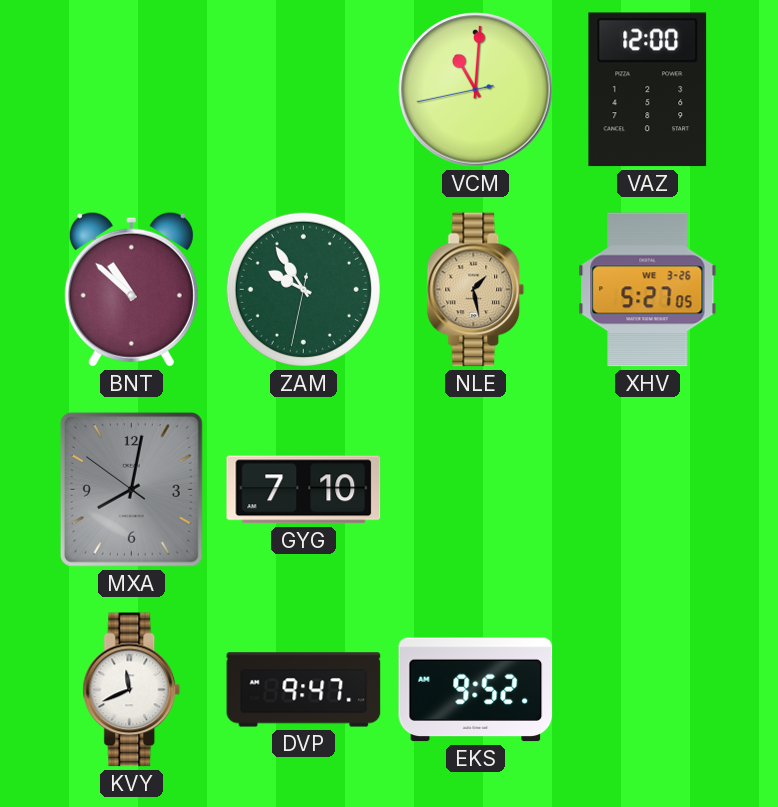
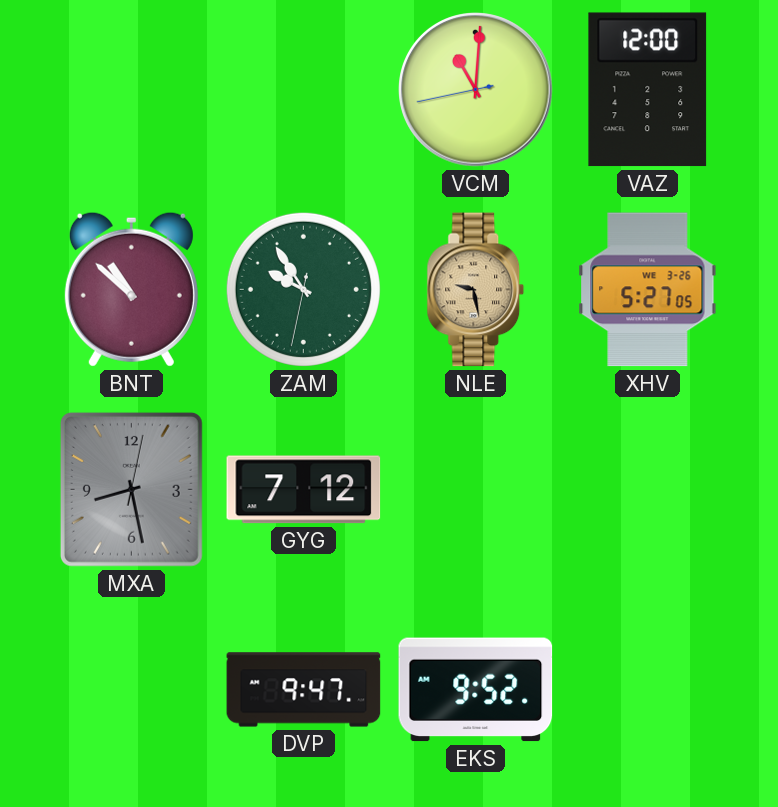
NLE: 1:28 -> 9:28
MXA: 8:01 -> 8:28
GYG: 7:10 -> 7:12
KVY: 11:41 -> none
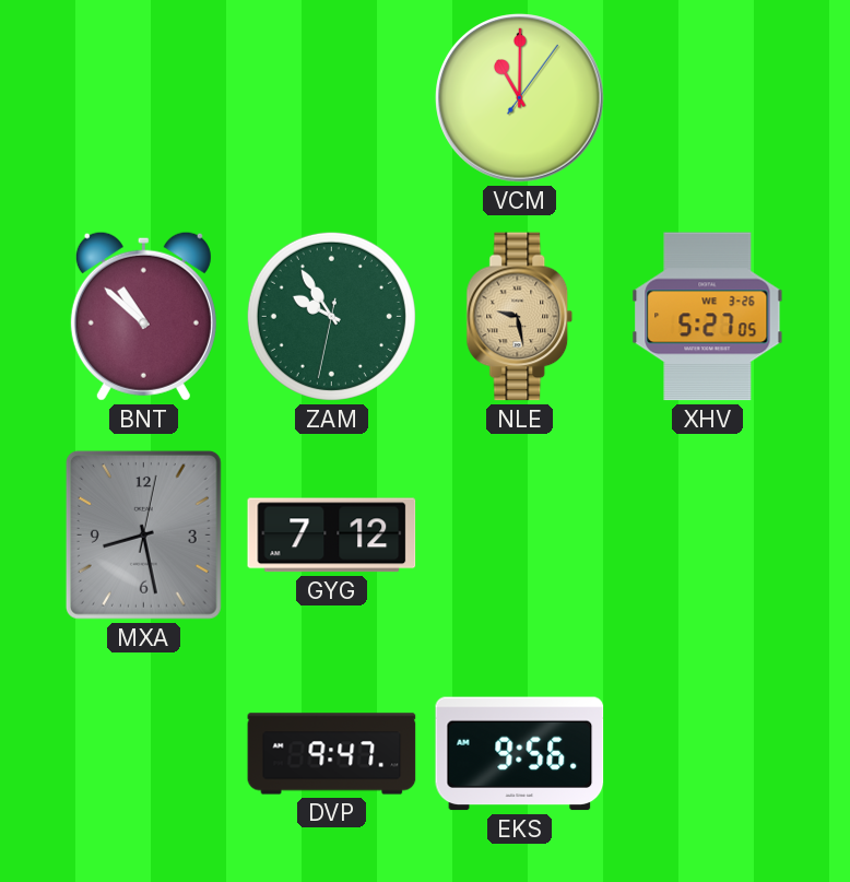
VCM: 11:00:43 -> 11:00:06
VAZ: 12:00 -> none
EKS: 9:52 -> 9:56
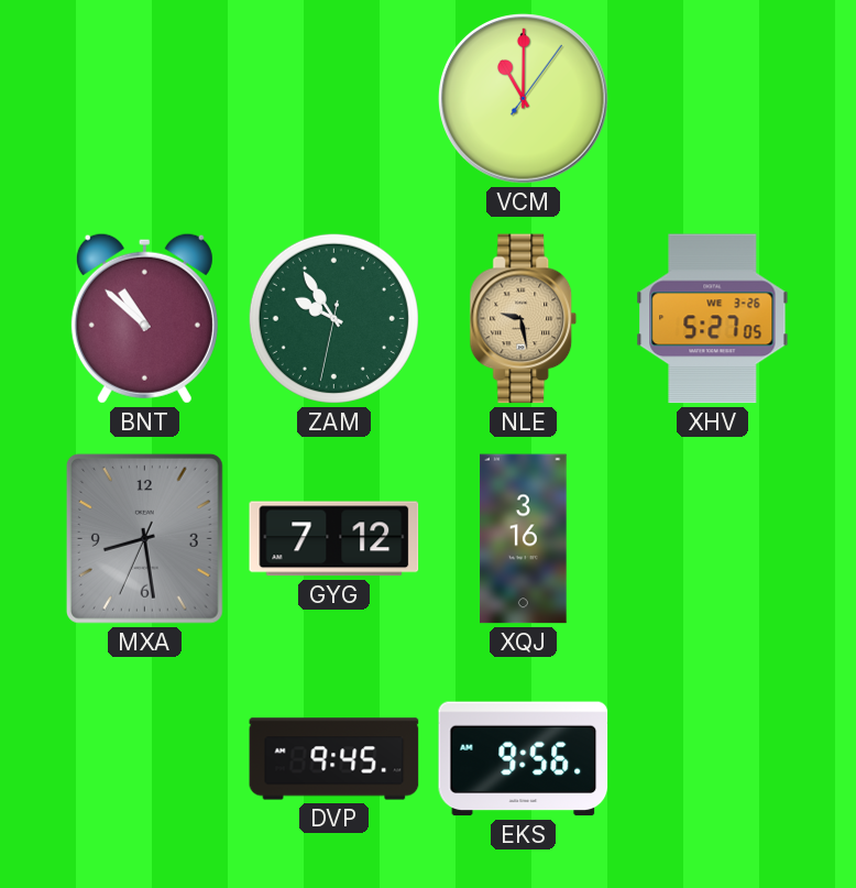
MXA: 8:28:02 -> 8:28:34
XQJ: none -> 3:16
DVP: 9:47 -> 9:45
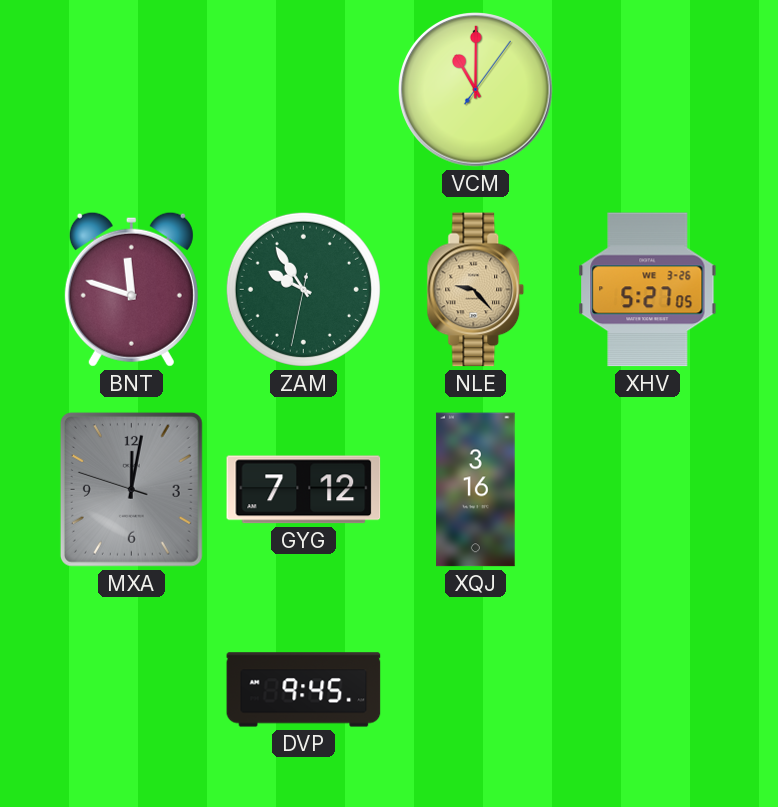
BNT: 10:52 -> 11:48
NLE: 9:28 -> 9:23
MXA: 8:28 -> 12:01
EKS: 9:56 -> none
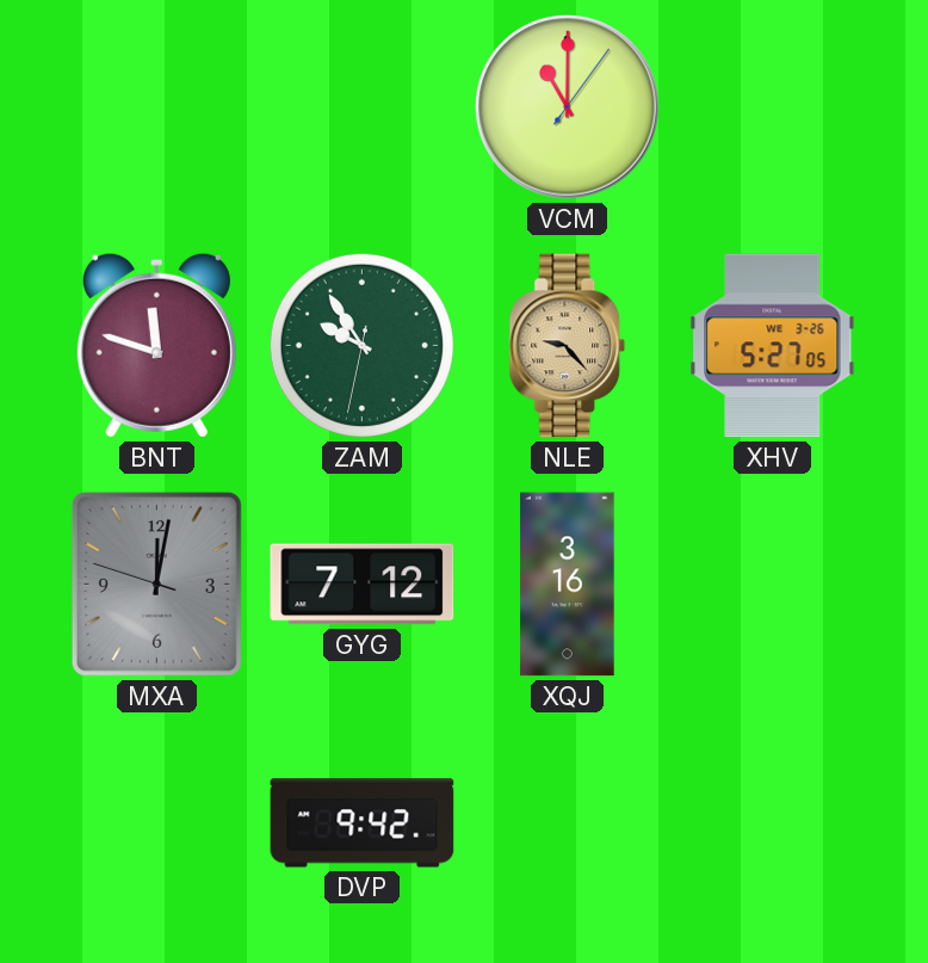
DVP: 9:45 -> 9:42
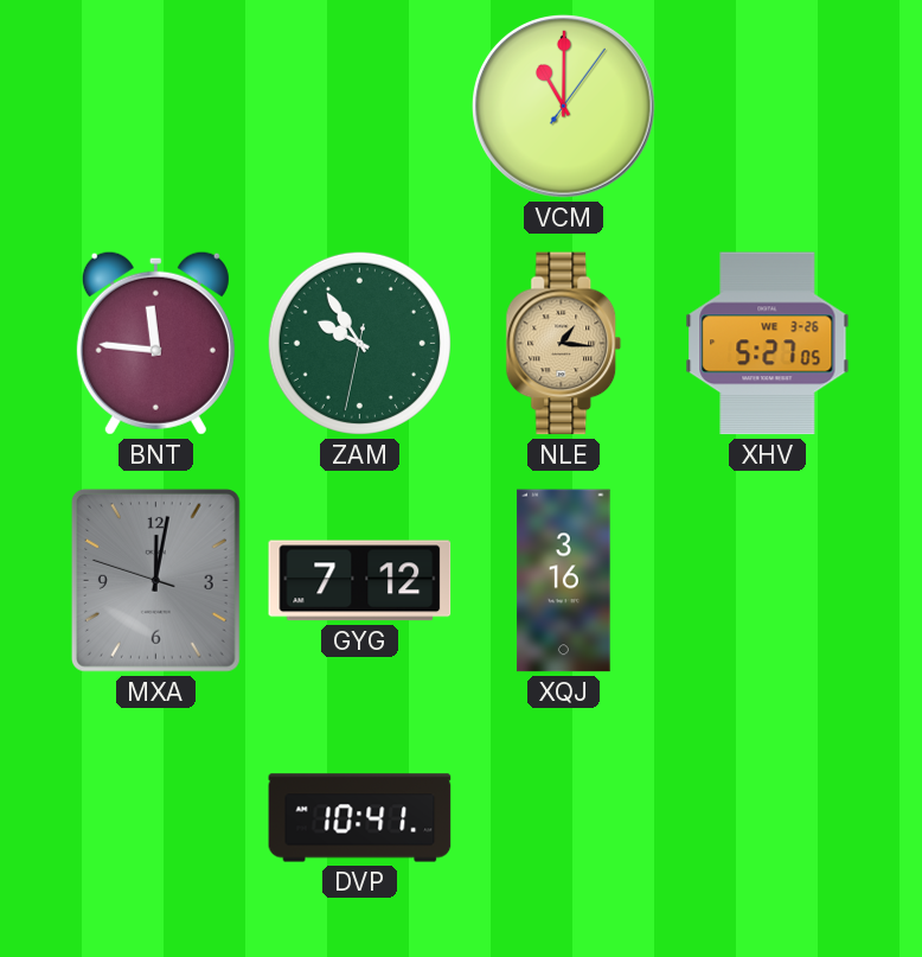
BNT: 11:48 -> 11:46
NLE: 9:23 -> 1:16
DVP: 9:42 -> 10:41
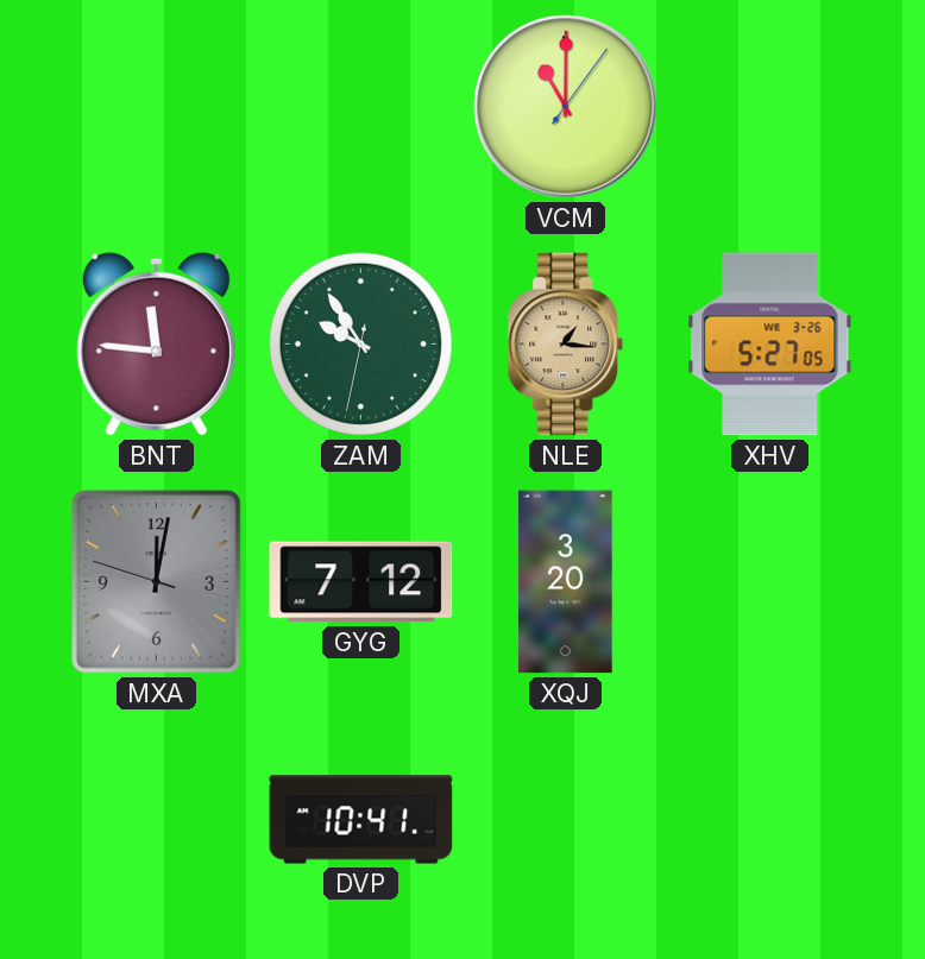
XQJ: 3:16 -> 3:20
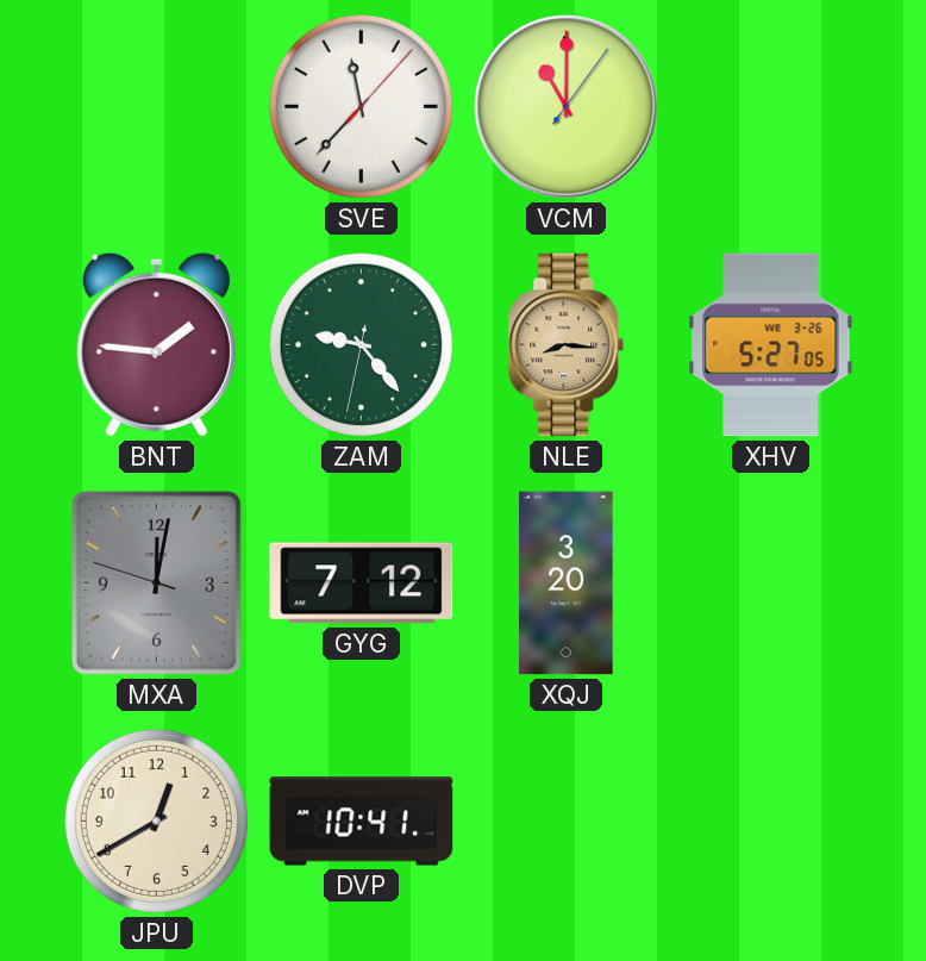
SVE: none -> 11:37
BNT: 11:46 -> 1:46
ZAM: 9:54 -> 9:23
NLE: 1:16 -> 8:16
JPU: none -> 12:40
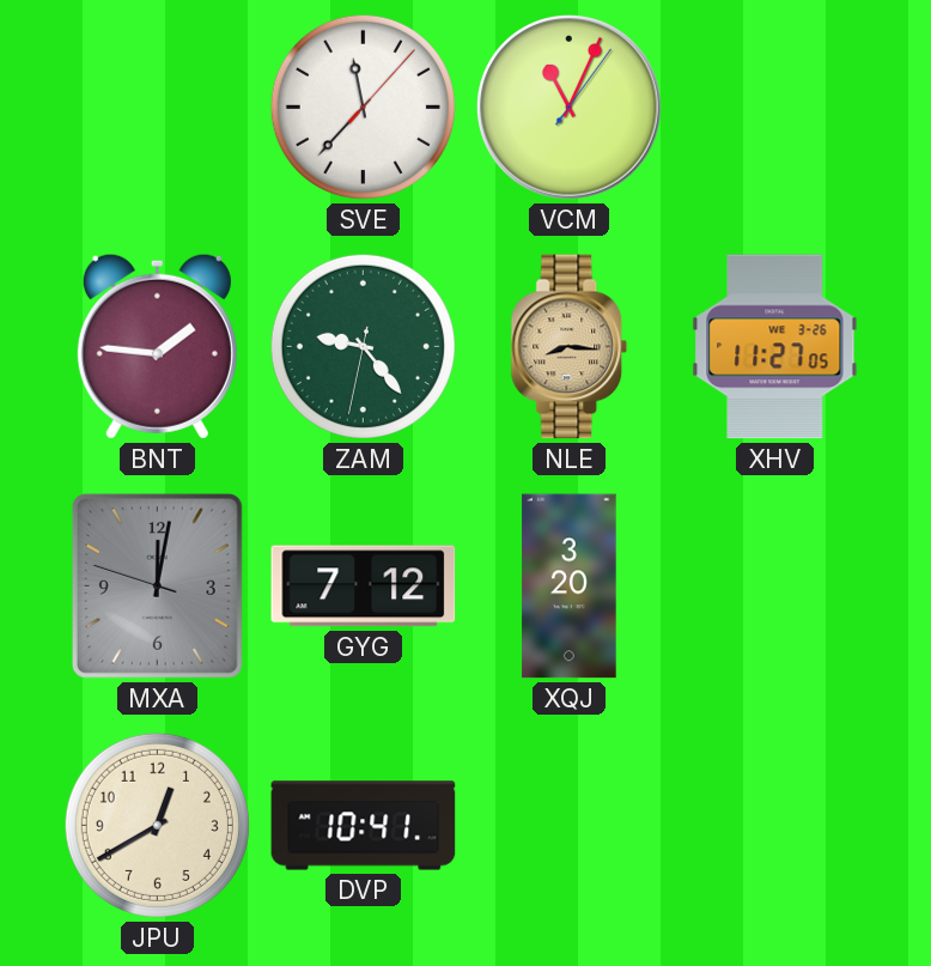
VCM: 11:00 -> 11:04
XHV: 5:27 -> 11:27
